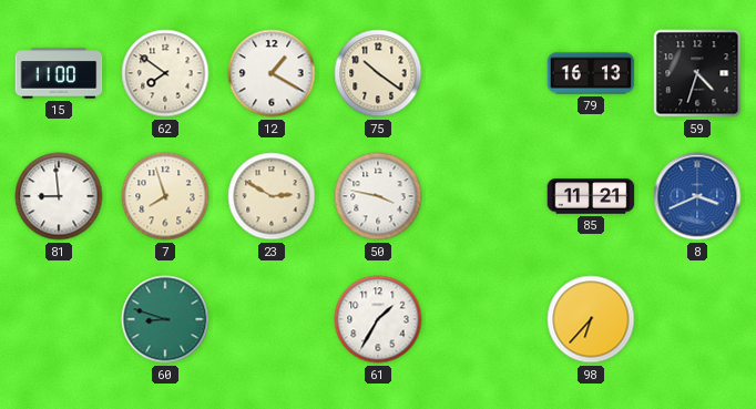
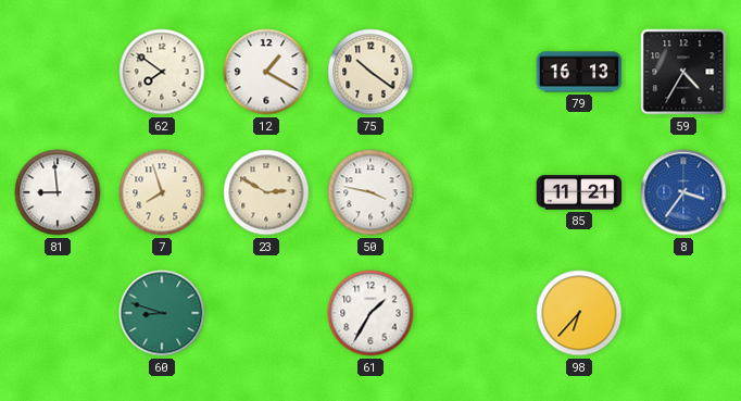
15: 11:00 -> none
59: 4:33 -> 4:35
8: 3:41 -> 3:36
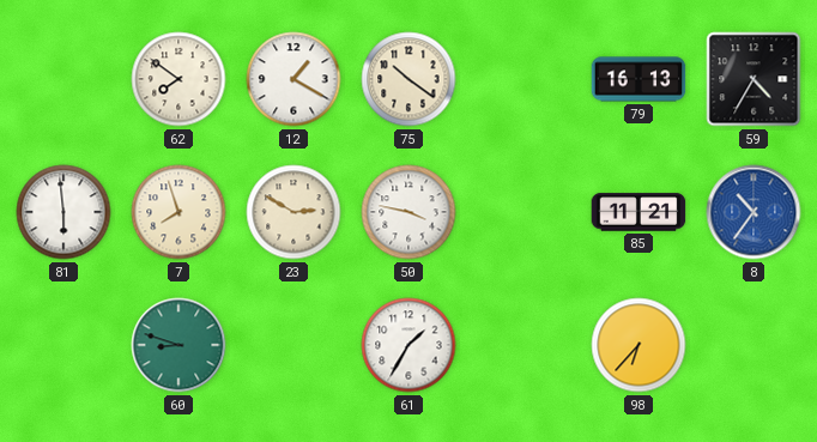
81: 8:59 -> 5:59
8: 3:36 -> 10:36
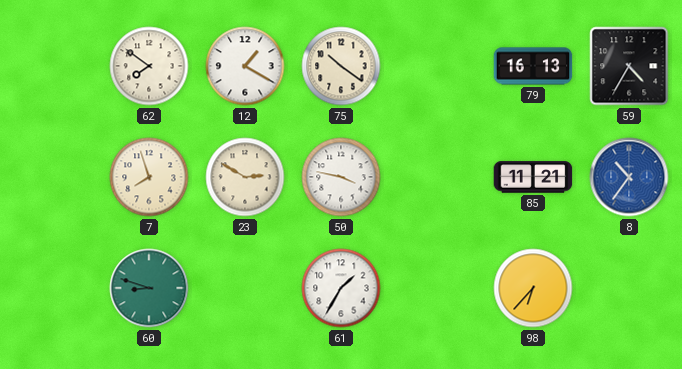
81: 5:59 -> none
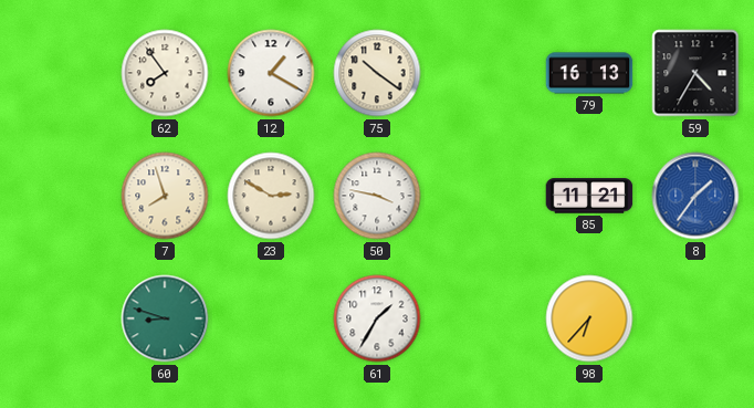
62: 7:51 -> 7:54
8: 10:36 -> 1:36
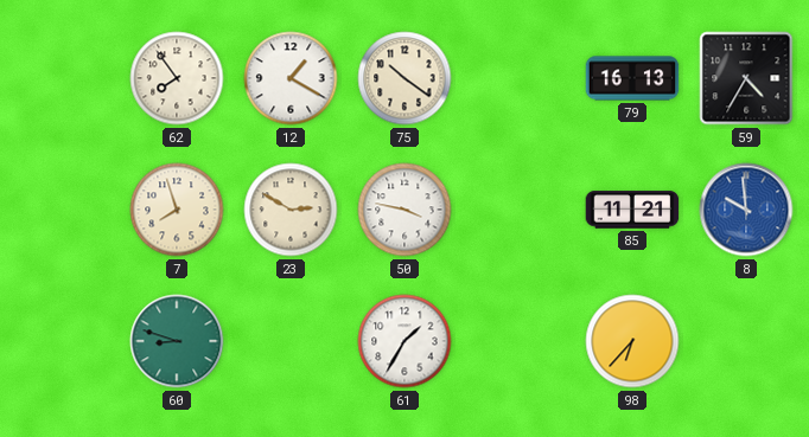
8: 1:36 -> 9:59
